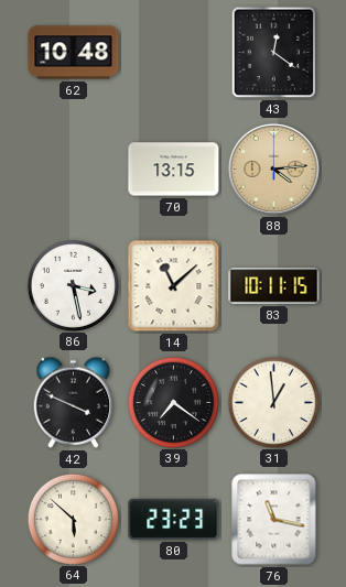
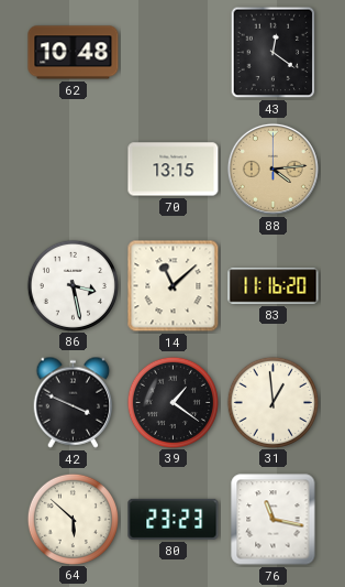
83: 10:11 -> 11:16
39: 7:21 -> 1:21
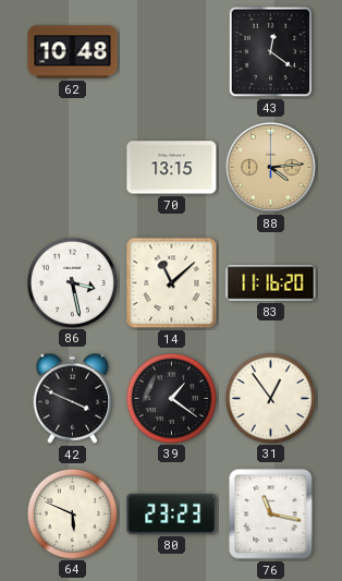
31: 12:59 -> 12:54
64: 5:52 -> 5:49
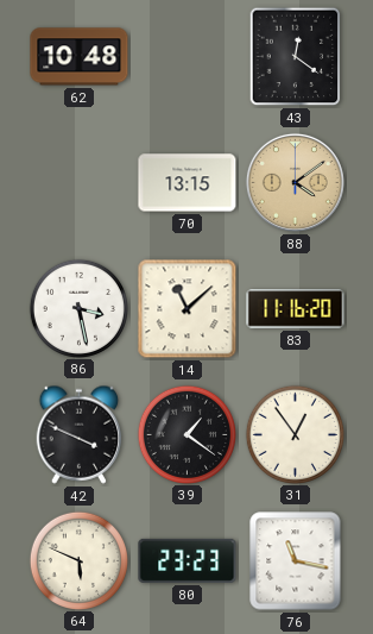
88: 4:14 -> 4:09
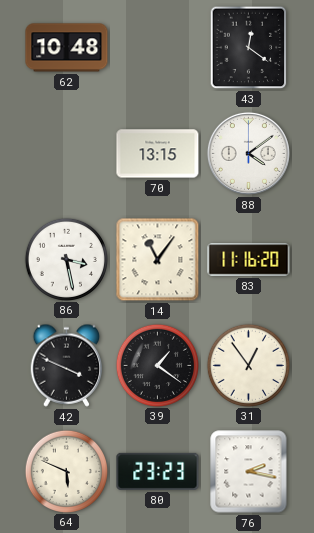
88 dial: champagne -> white
14: 11:08 -> 11:06
76: 11:17 -> 2:17
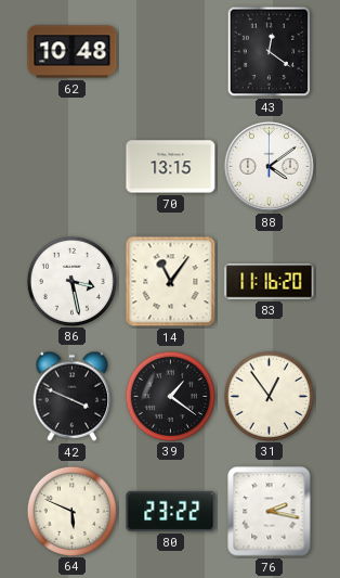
80: 23:23 -> 23:22
